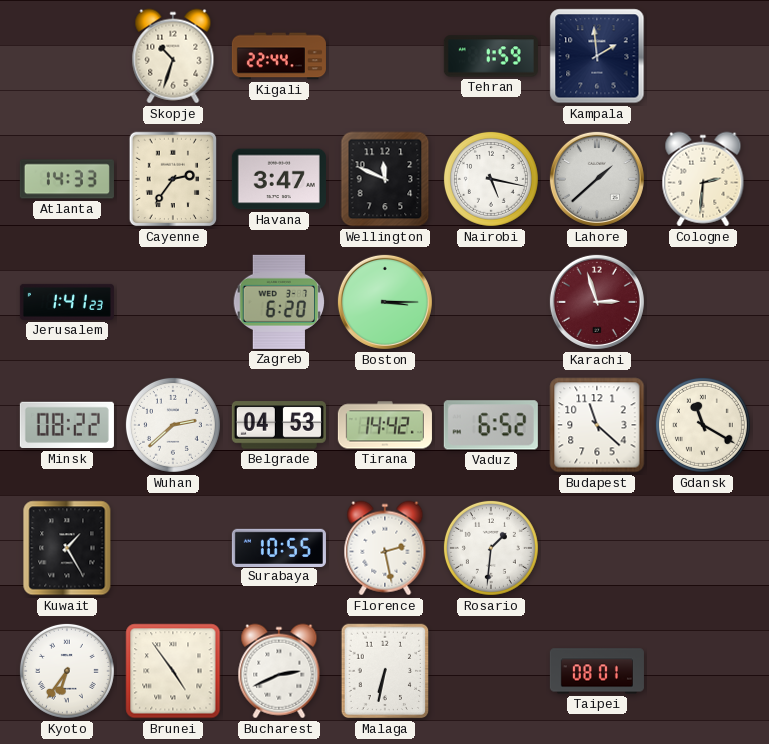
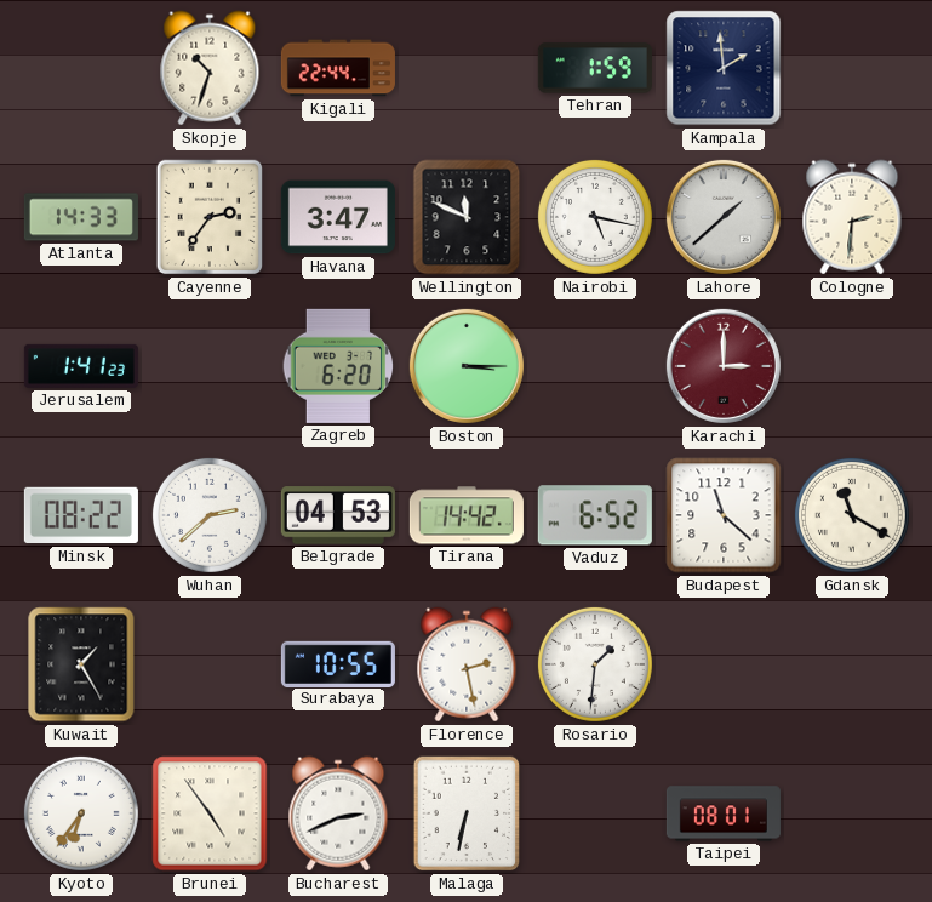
Karachi: 2:57 -> 3:00
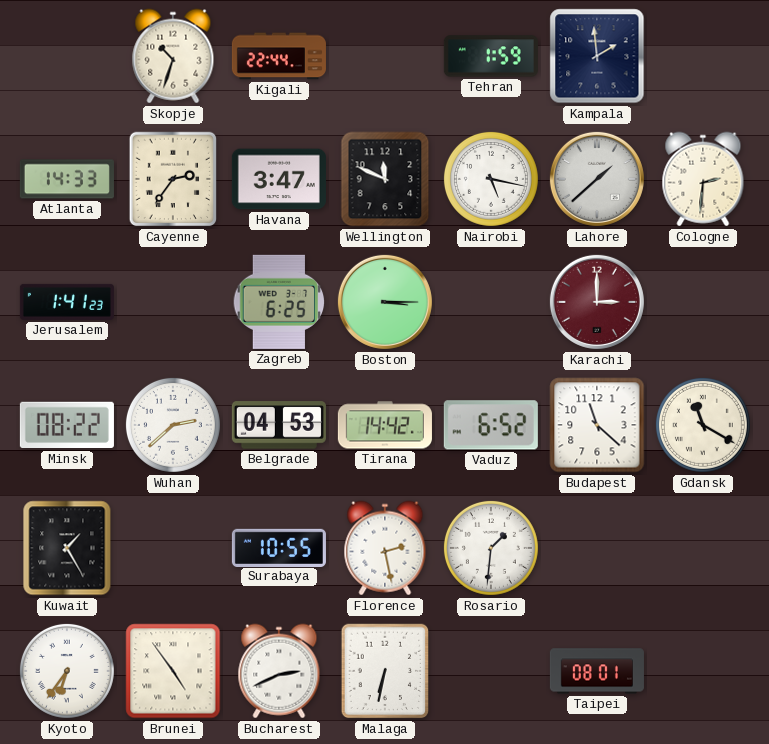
Zagreb: 6:20 -> 6:25
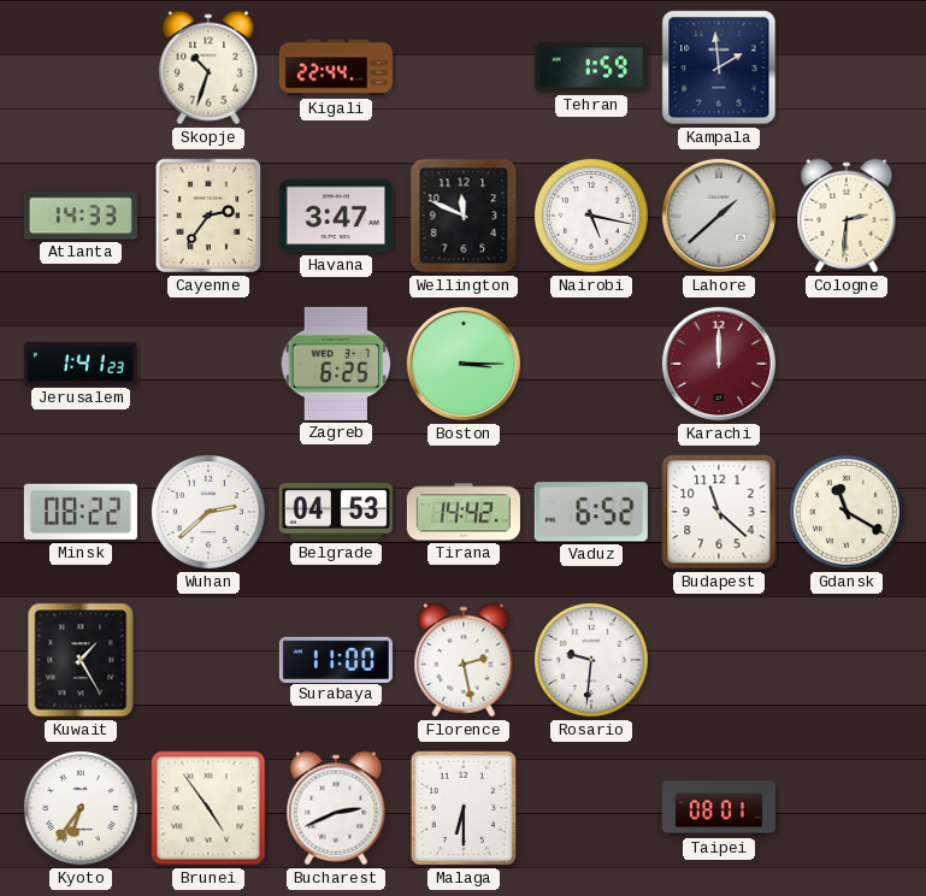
Karachi: 3:00 -> 12:00
Surabaya: 10:55 -> 11:00
Rosario: 1:31 -> 9:31
Malaga: 6:32 -> 6:30
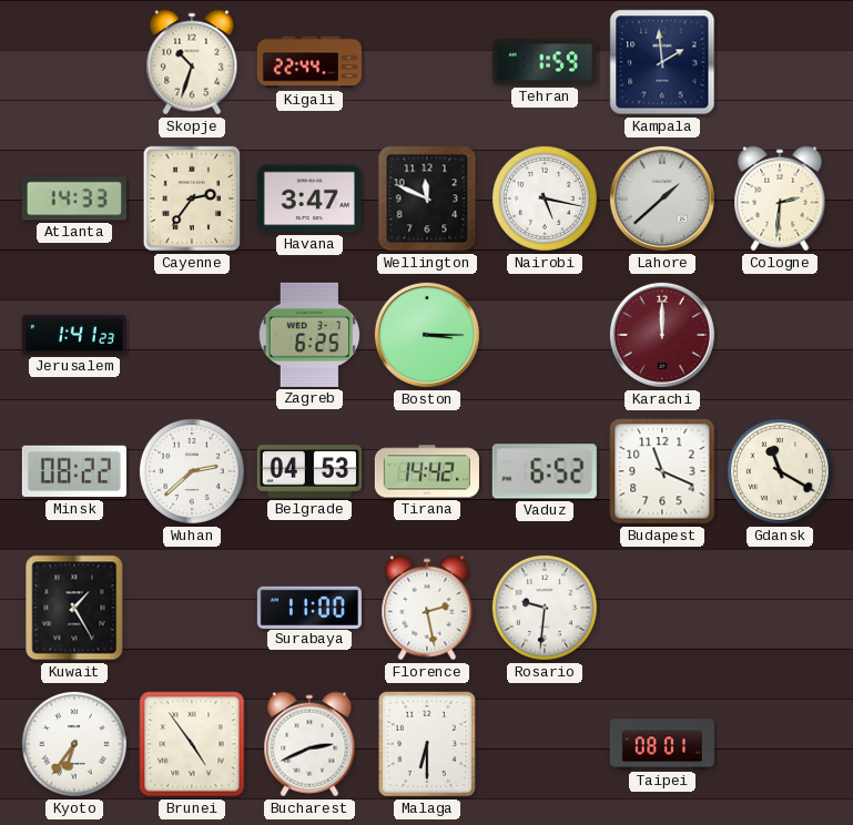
Budapest: 11:22 -> 11:19
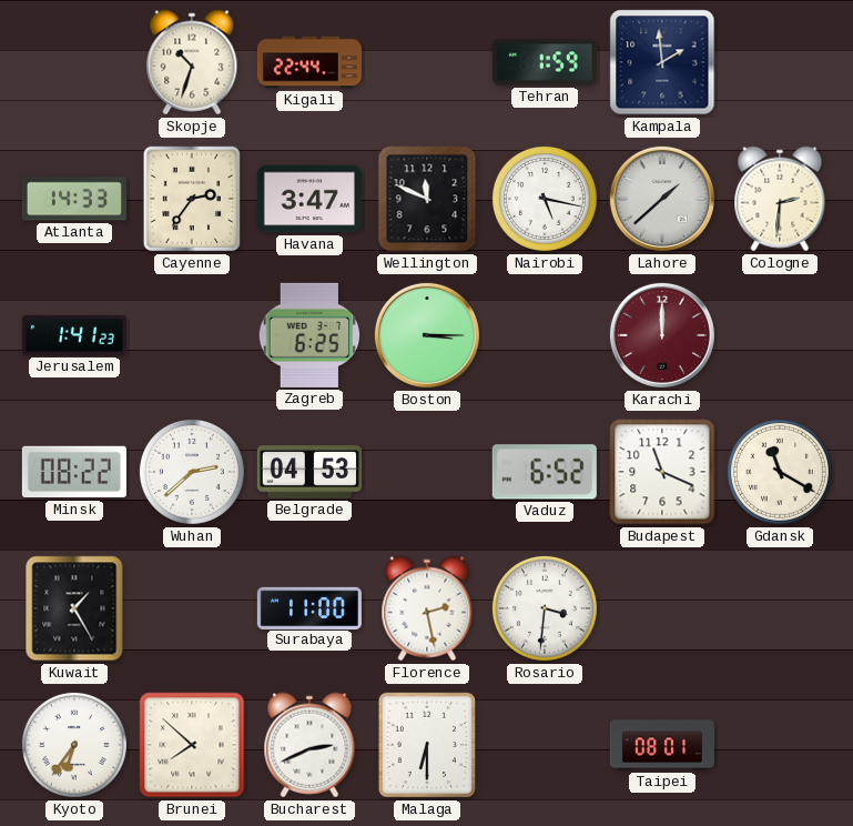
Tirana: 14:42 -> none
Rosario: 9:31 -> 3:31
Brunei: 4:54 -> 7:52
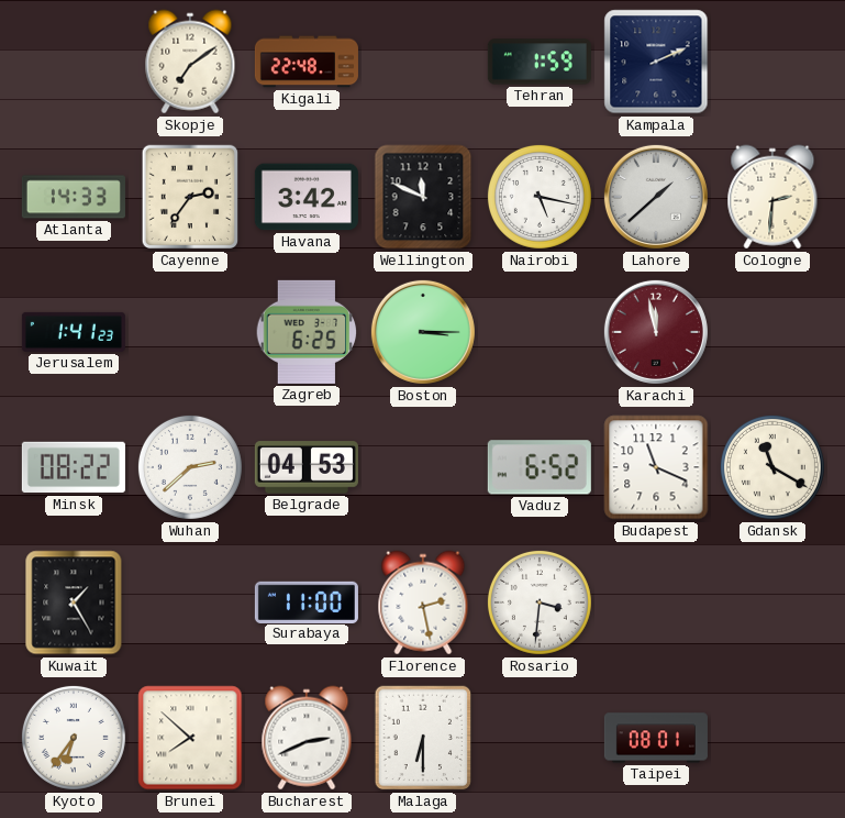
Skopje: 10:33 -> 7:09
Kigali: 22:44 -> 22:48
Kampala: 1:59 -> 2:11
Havana: 3:47 -> 3:42
Karachi: 12:00 -> 11:58
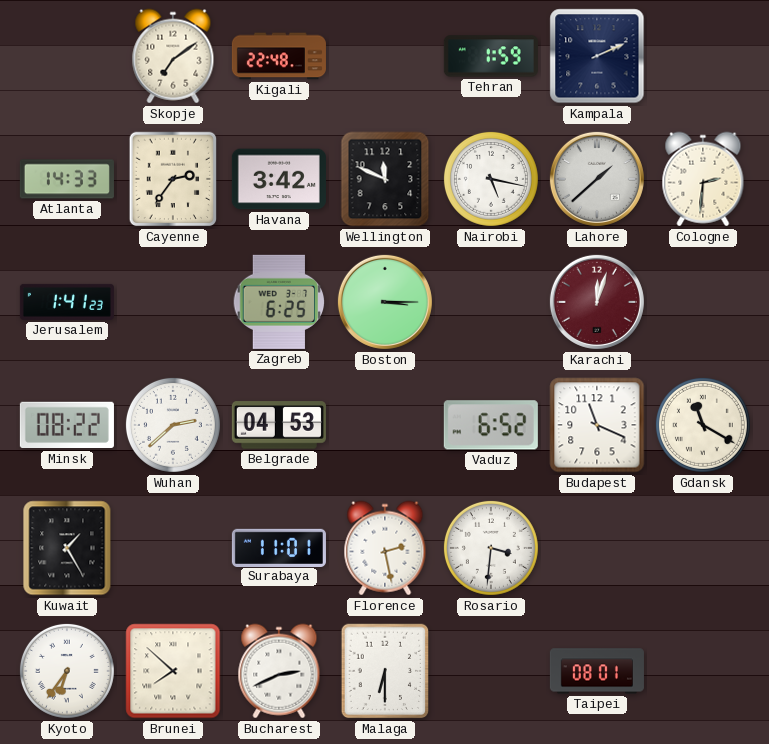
Karachi: 11:58 -> 12:03
Surabaya: 11:00 -> 11:01
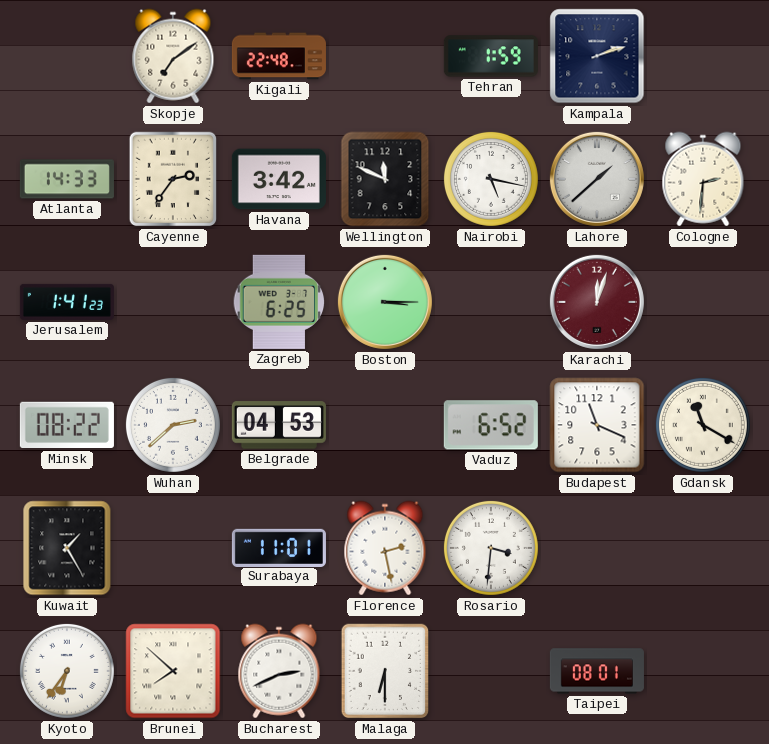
Kampala: 2:11 -> 2:12
